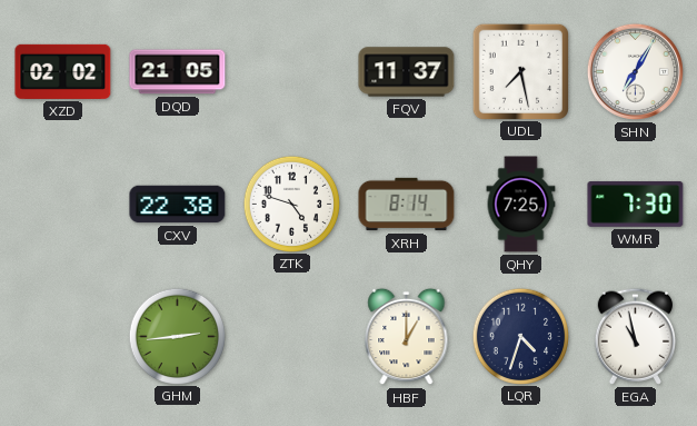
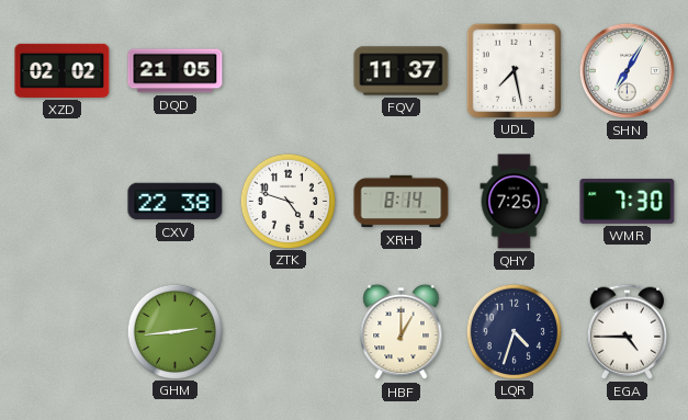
EGA: 10:58 -> 4:45
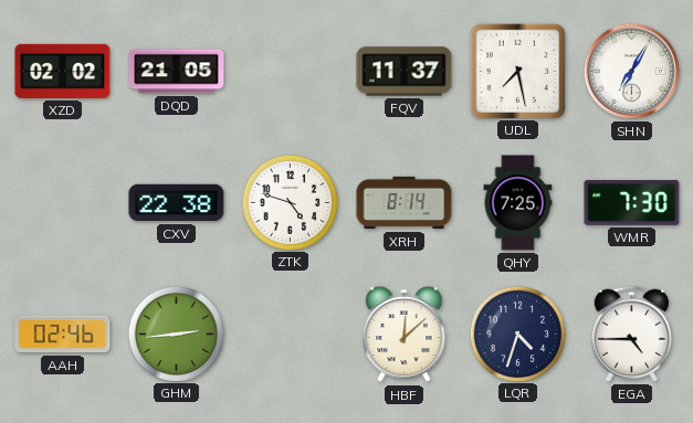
AAH: none -> 02:46
HBF: 1:00 -> 12:08
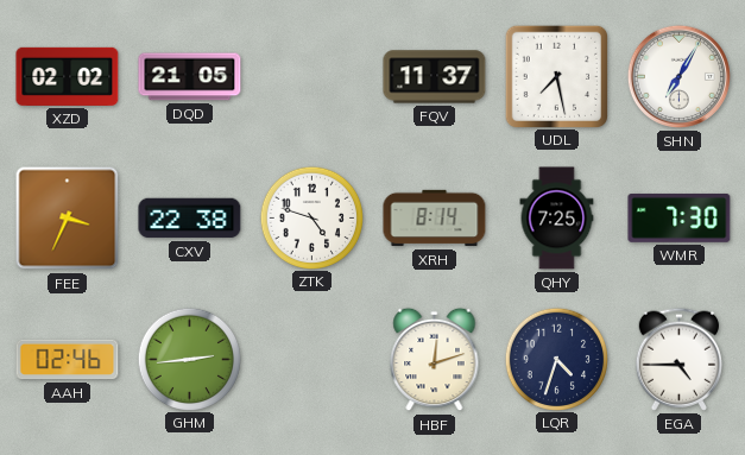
FEE: none -> 3:34
HBF: 12:08 -> 12:12
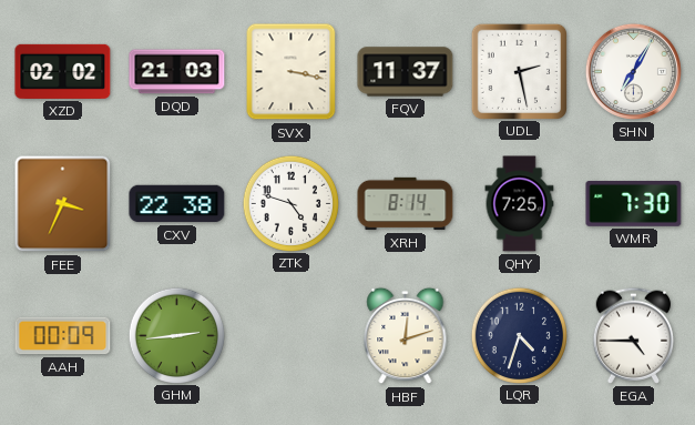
DQD: 21:05 -> 21:03
SVX: none -> 3:17
UDL: 7:28 -> 2:28
AAH: 02:46 -> 00:09
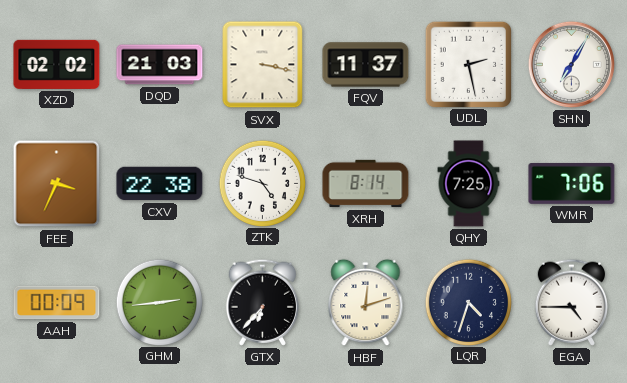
WMR: 7:30 -> 7:06
GTX: none -> 6:37
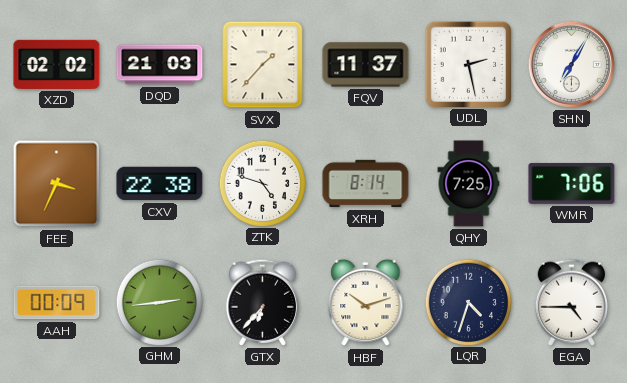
SVX: 3:17 -> 1:37
HBF: 12:12 -> 10:12
